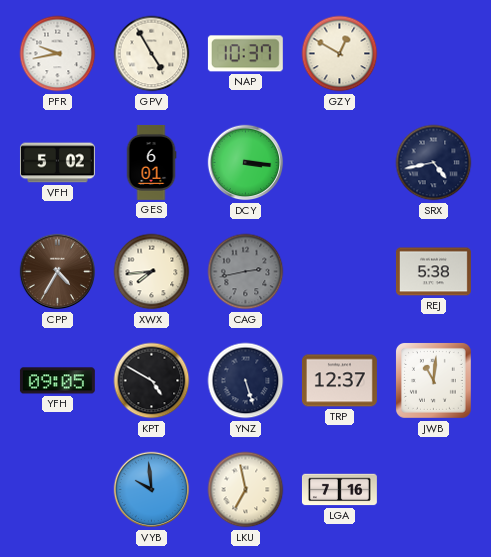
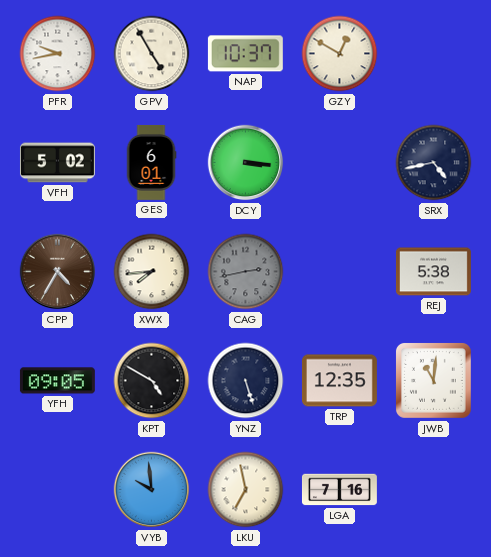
TRP: 12:37 -> 12:35
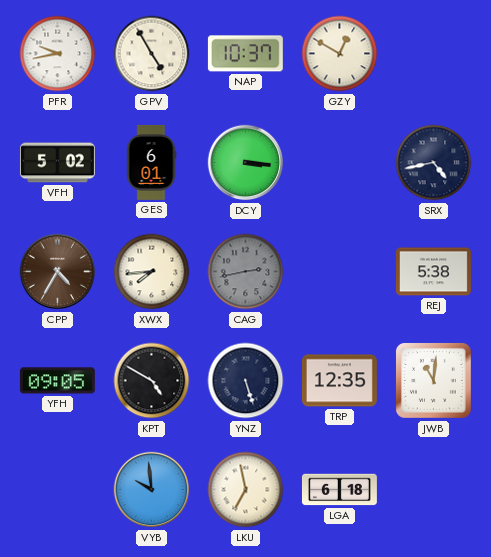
LGA: 7:16 -> 6:18
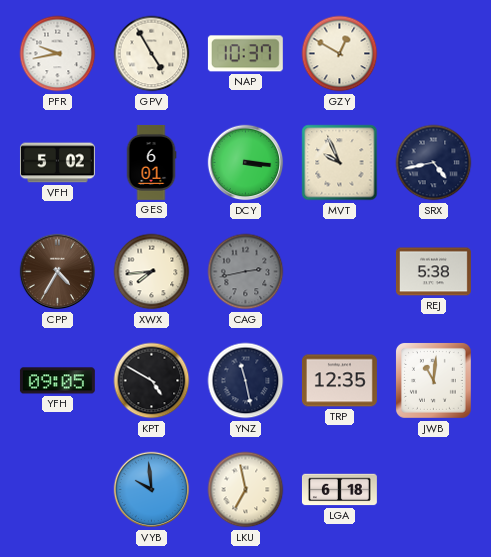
MVT: none -> 9:56
YNZ: 5:27 -> 11:28
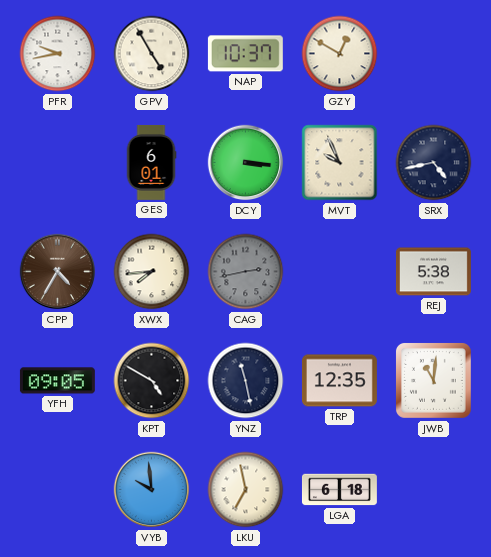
VFH: 5:02 -> none
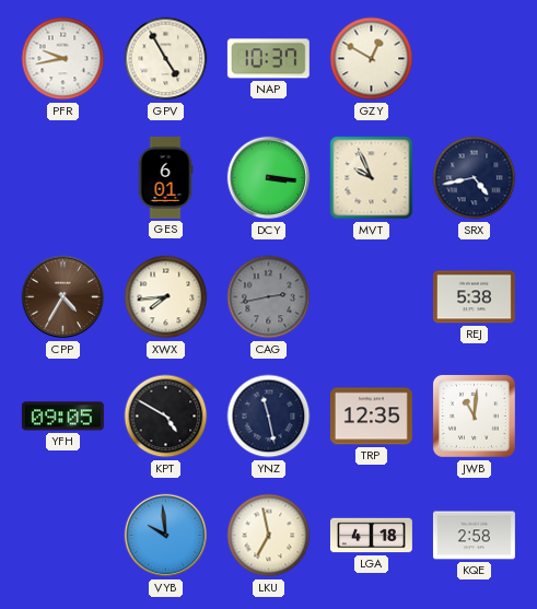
LGA: 6:18 -> 4:18
KQE: none -> 2:58
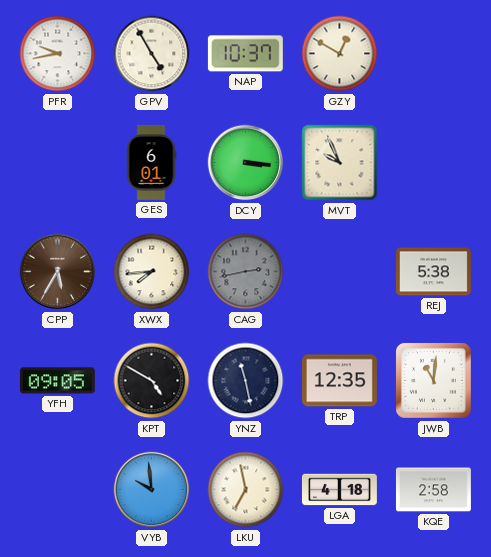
SRX: 4:43 -> none
CPP: 4:35 -> 5:35
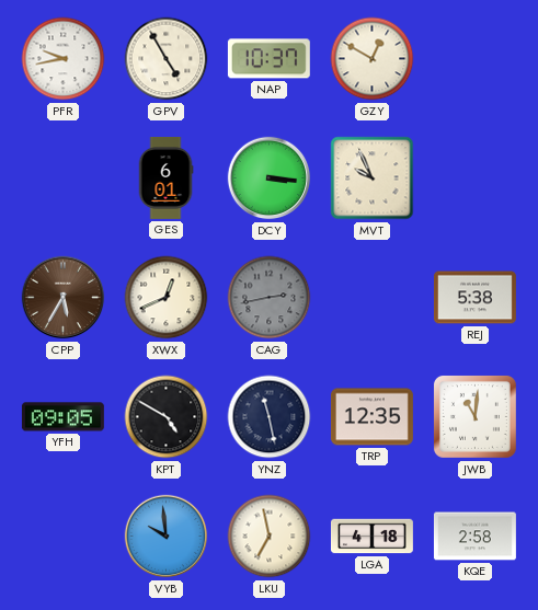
XWX: 7:44 -> 12:41
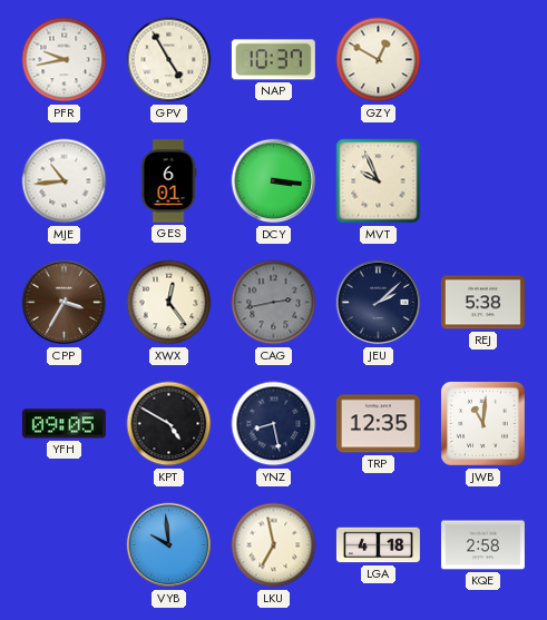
MJE: none -> 10:44
CPP: 5:35 -> 3:35
XWX: 12:41 -> 12:24
JEU: none -> 2:08
YNZ: 11:28 -> 8:28
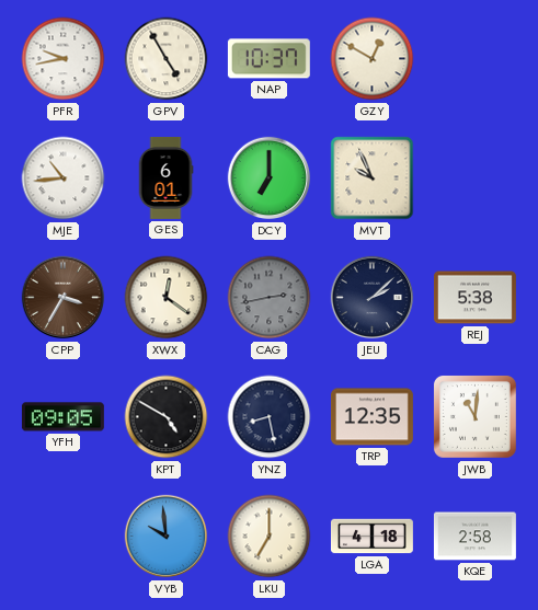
DCY: 3:16 -> 7:00
XWX: 12:24 -> 12:21
LKU: 6:58 -> 7:00
